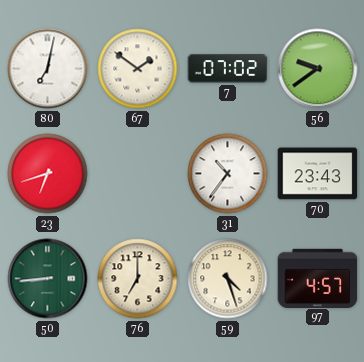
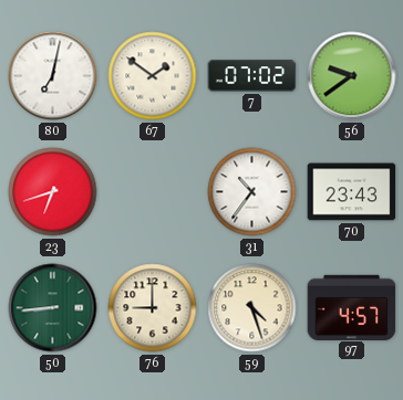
76: 7:00 -> 9:00
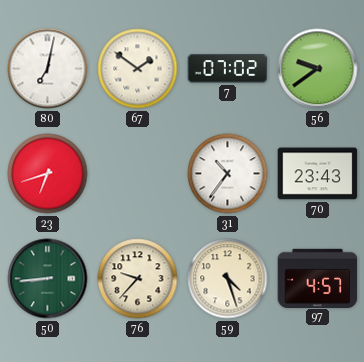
76: 9:00 -> 9:37
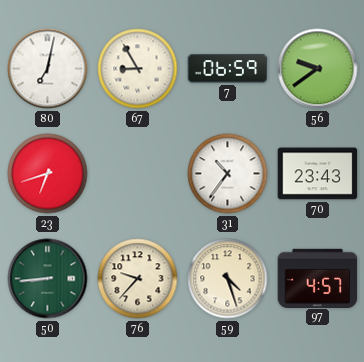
67: 1:51 -> 8:55
7: 07:02 -> 06:59
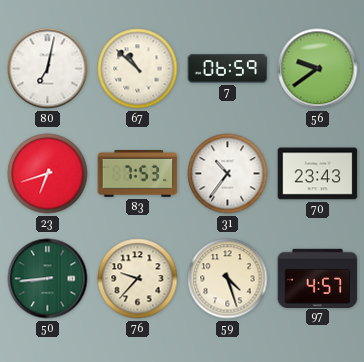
67: 8:55 -> 10:52
83: none -> 7:53
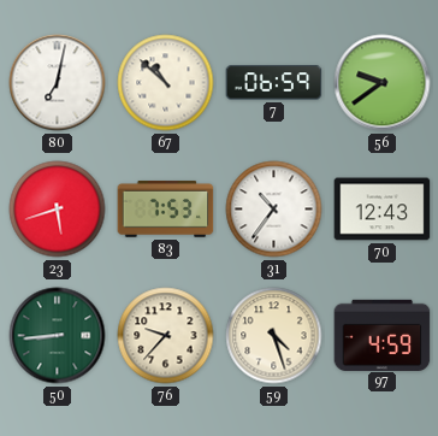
23: 6:42 -> 5:42
70: 23:43 -> 12:43
97: 4:57 -> 4:59
